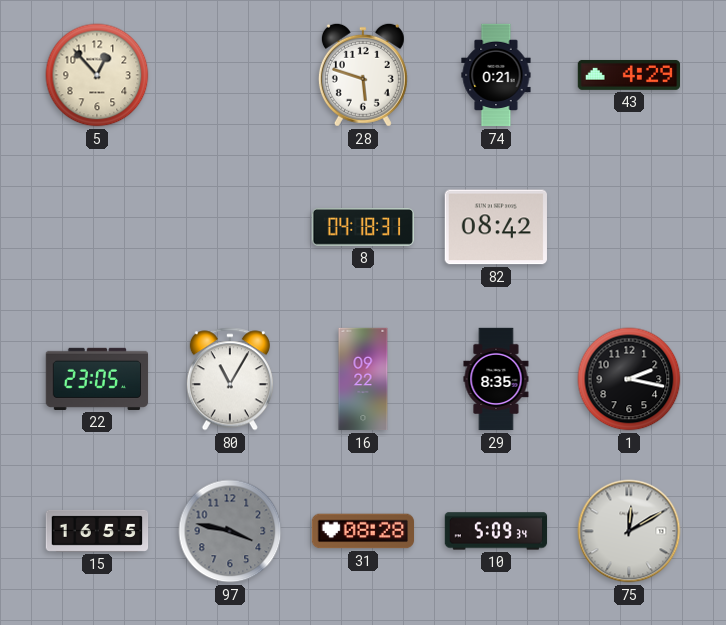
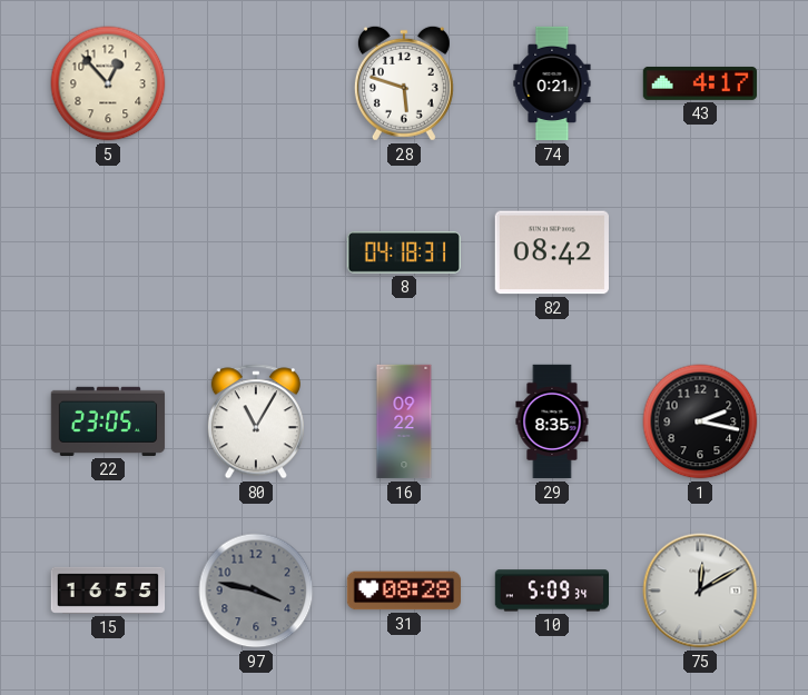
43: 4:29 -> 4:17
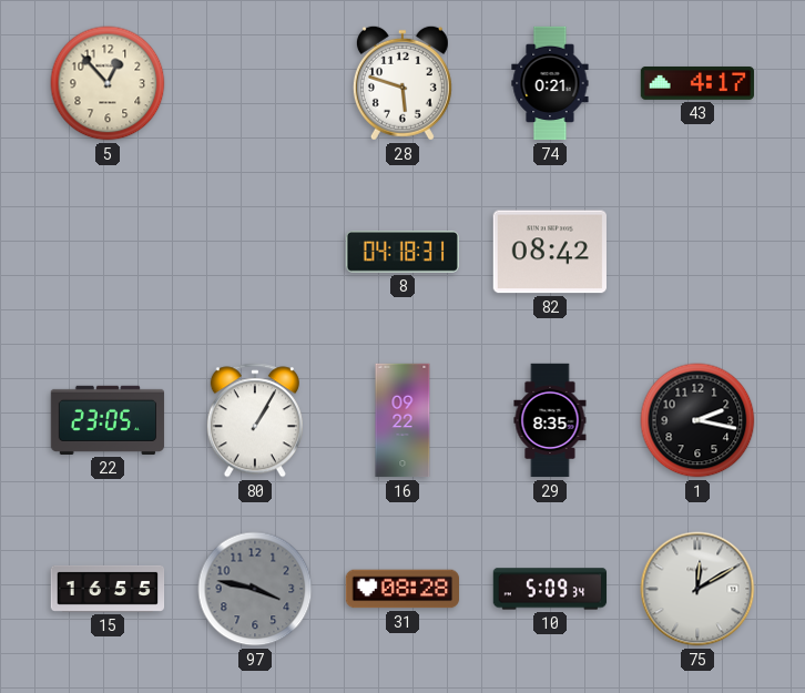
80: 11:05 -> 1:05
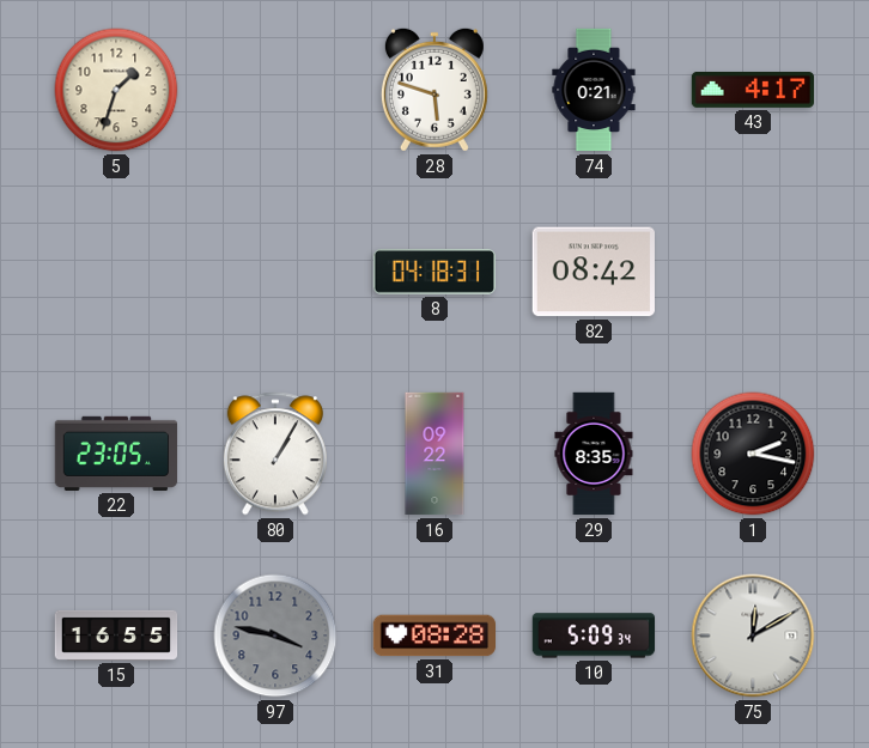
5: 12:53 -> 1:33
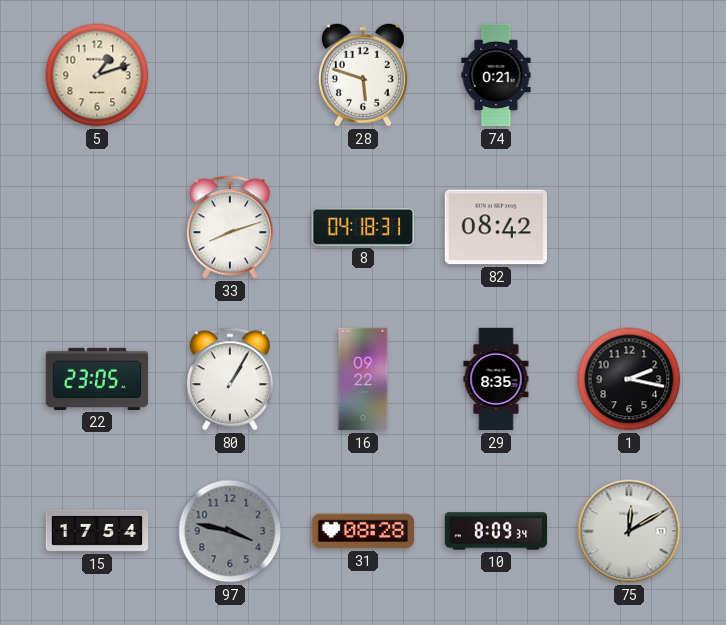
5: 1:33 -> 1:12
43: 4:17 -> none
33: none -> 8:12
15: 16:55 -> 17:54
10: 5:09 -> 8:09
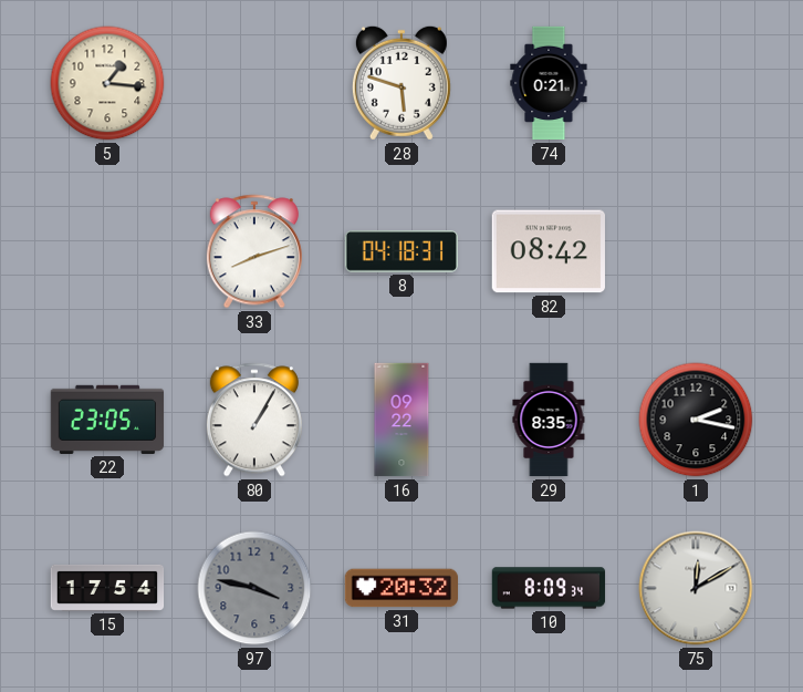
5: 1:12 -> 1:16
31: 08:28 -> 20:32
